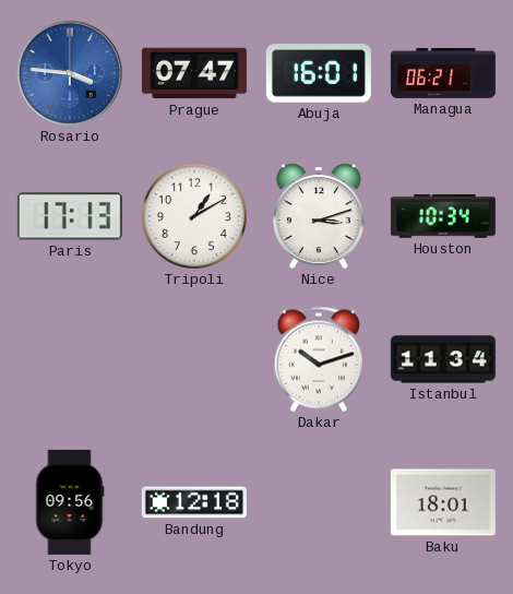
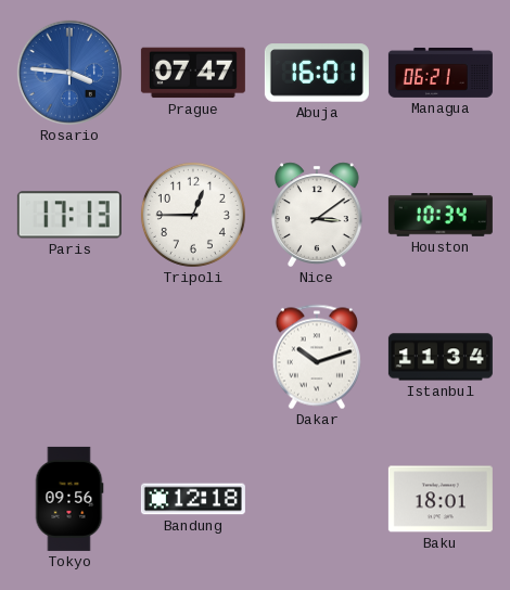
Tripoli: 1:10 -> 12:45
Nice: 3:12 -> 3:09
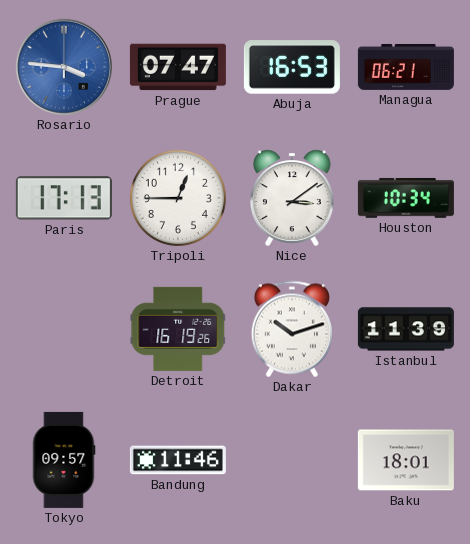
Abuja: 16:01 -> 16:53
Detroit: none -> 16:19
Istanbul: 11:34 -> 11:39
Tokyo: 09:56 -> 09:57
Bandung: 12:18 -> 11:46
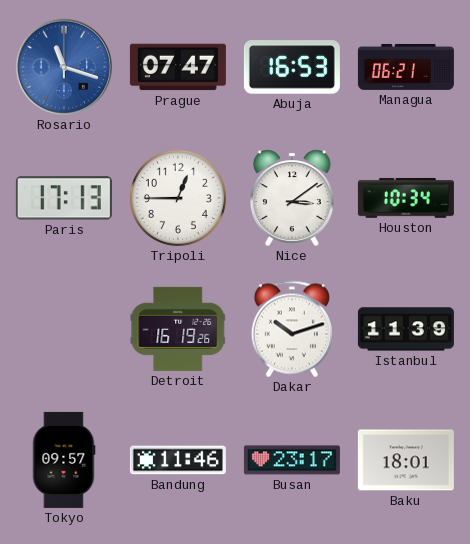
Rosario: 3:46 -> 11:18
Busan: none -> 23:17
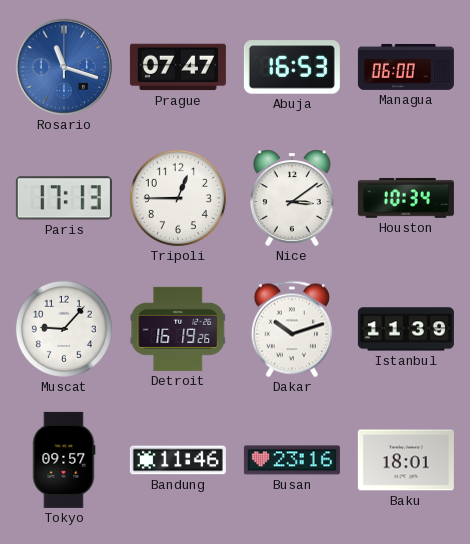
Managua: 06:21 -> 06:00
Muscat: none -> 9:07
Busan: 23:17 -> 23:16
